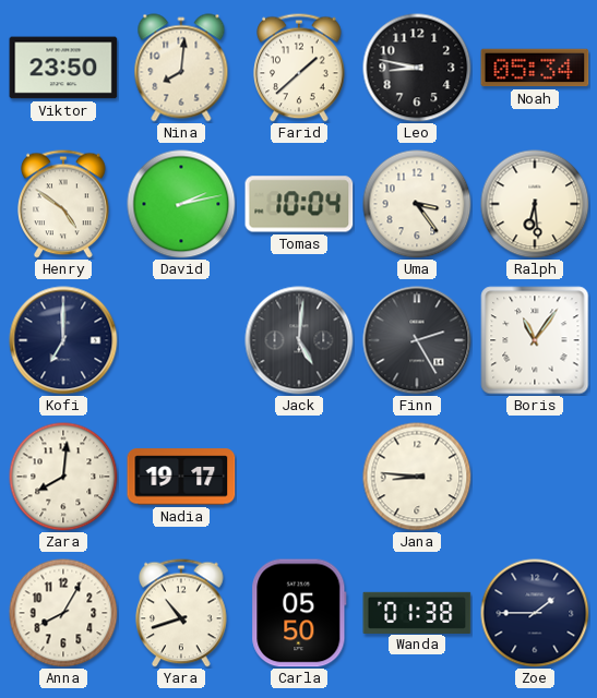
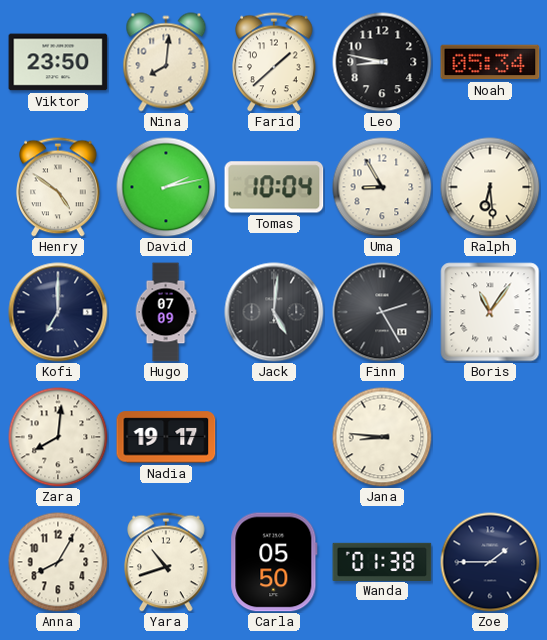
Uma: 3:24 -> 8:55
Hugo: none -> 07:09
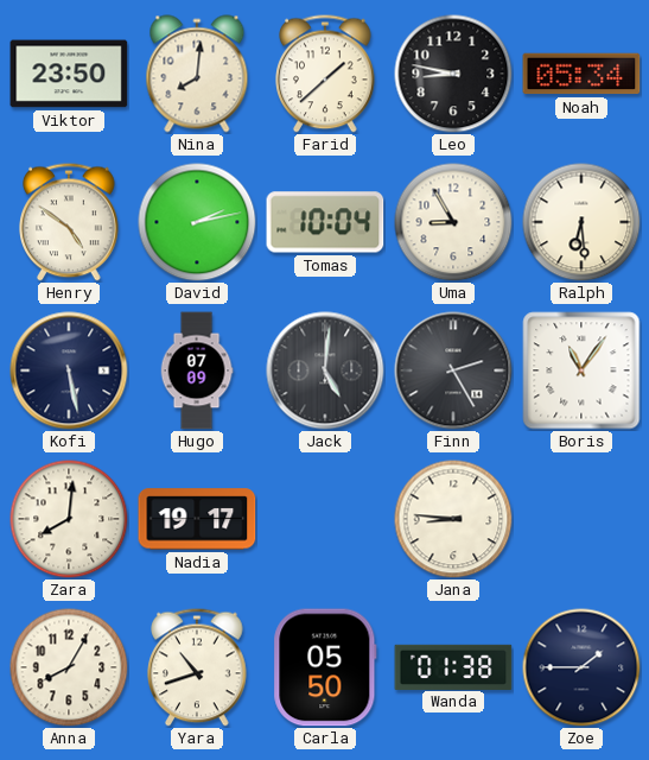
Kofi: 7:00 -> 5:28
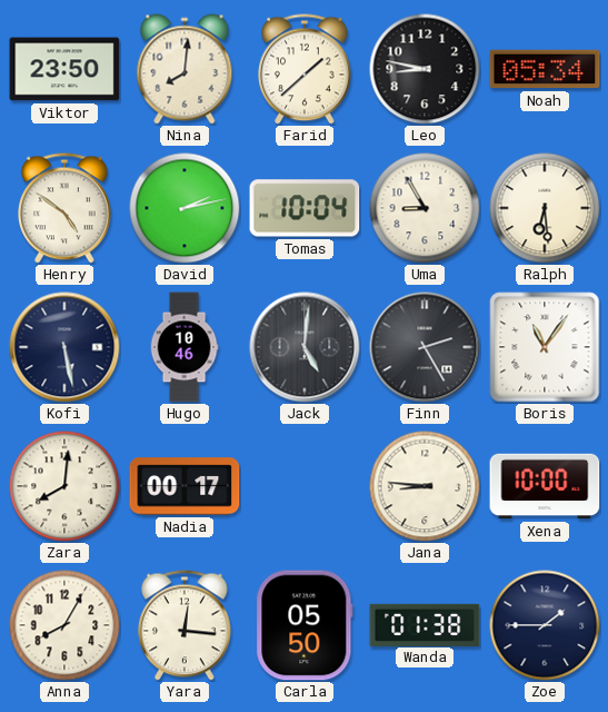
Hugo: 07:09 -> 10:46
Nadia: 19:17 -> 00:17
Xena: none -> 10:00
Yara: 10:42 -> 12:16
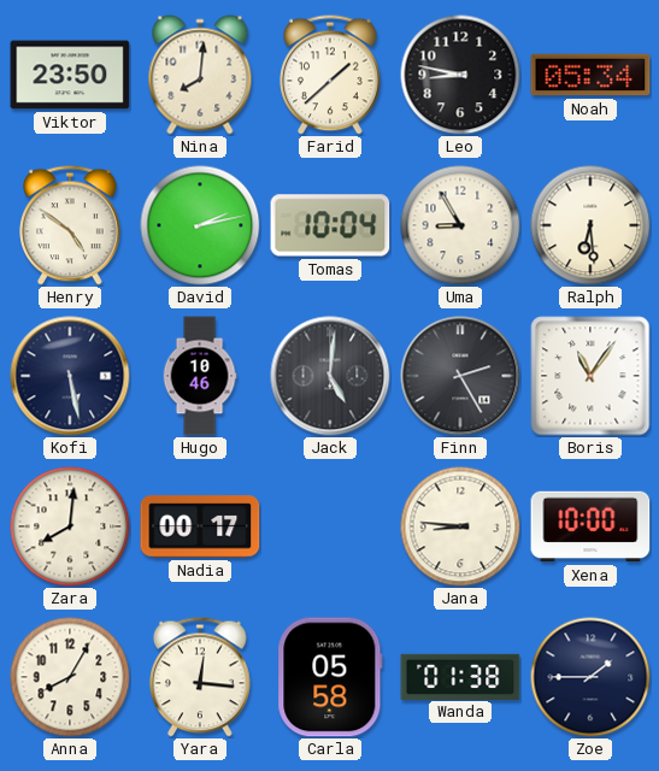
Carla: 05:50 -> 05:58
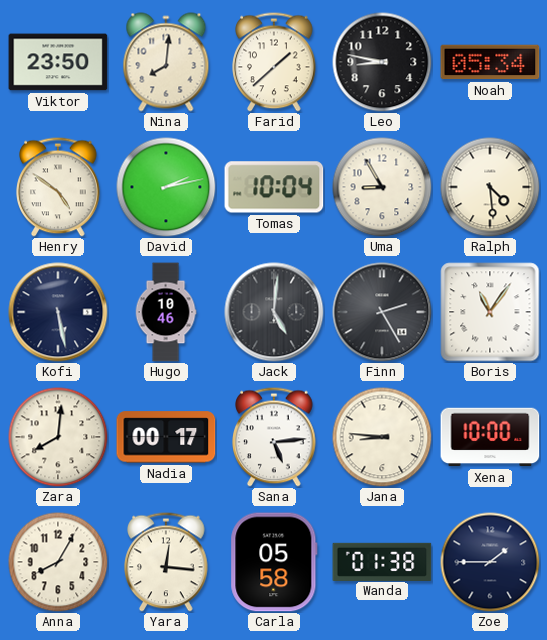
Ralph: 6:29 -> 4:29
Sana: none -> 5:14
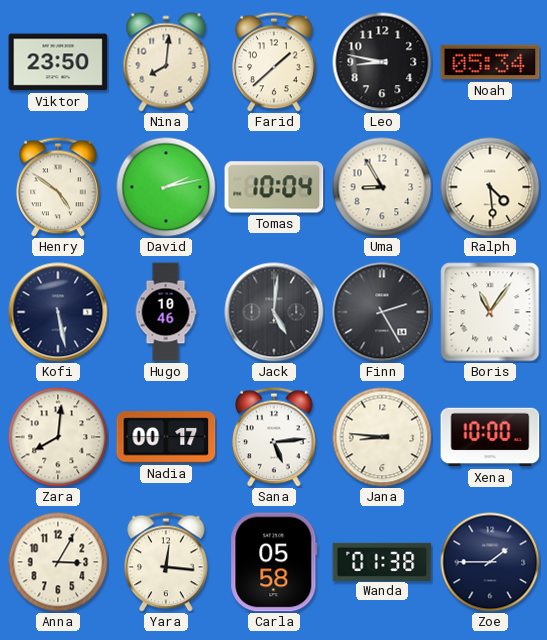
Anna: 8:05 -> 3:05
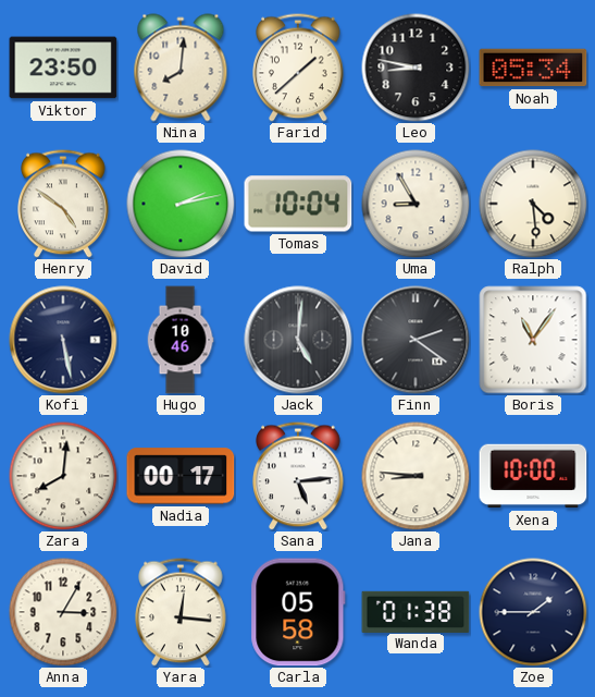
Finn: 2:25 -> 2:21
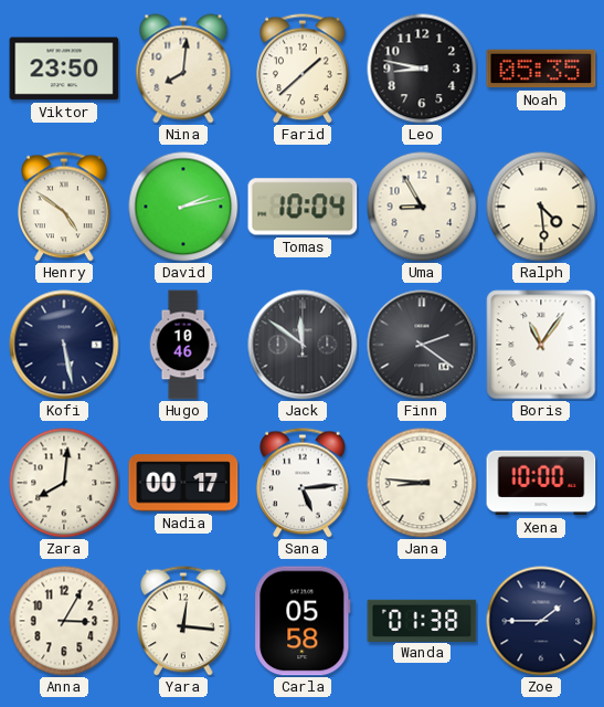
Noah: 05:34 -> 05:35
Jack: 5:01 -> 11:51
